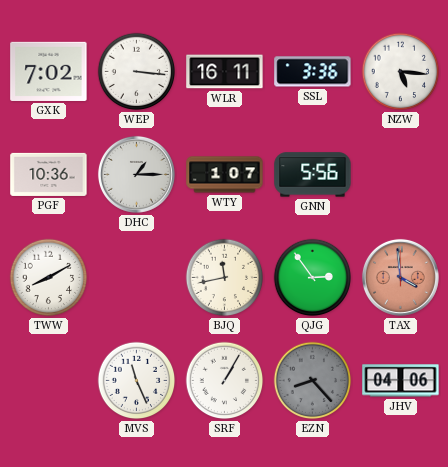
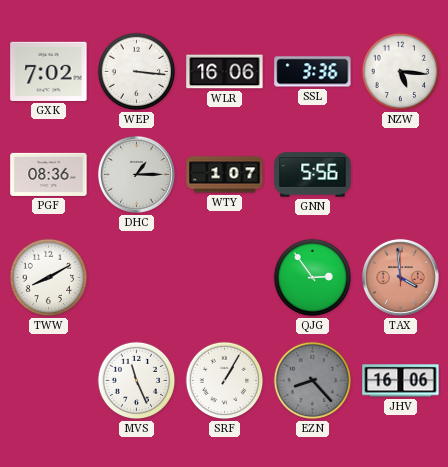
WLR: 16:11 -> 16:06
PGF: 10:36 -> 08:36
BJQ: 11:43 -> none
JHV: 04:06 -> 16:06
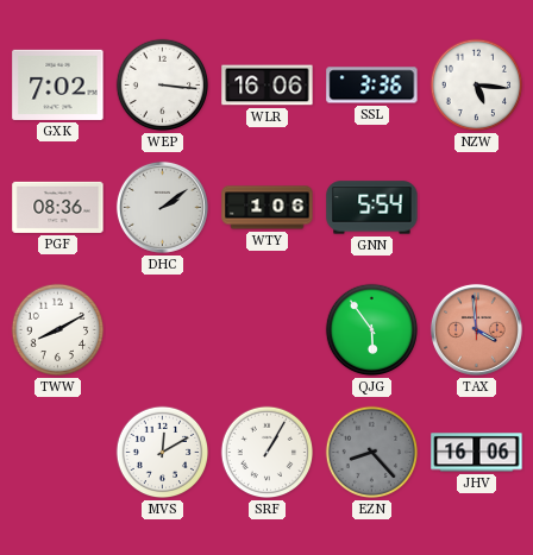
DHC: 1:15 -> 2:09
WTY: 1:07 -> 1:06
GNN: 5:56 -> 5:54
QJG: 2:54 -> 5:54
MVS: 11:26 -> 12:10
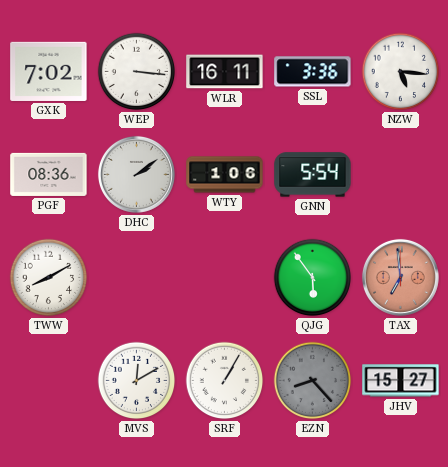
WLR: 16:06 -> 16:11
TAX: 3:59 -> 6:59
JHV: 16:06 -> 15:27
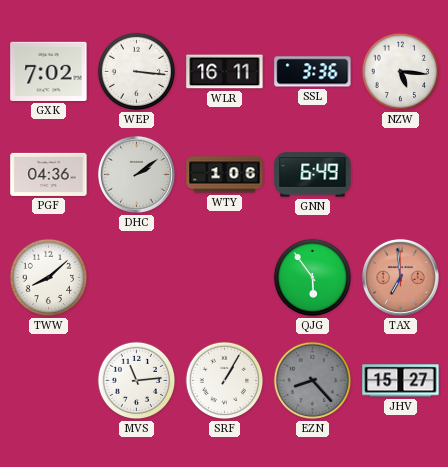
PGF: 08:36 -> 04:36
GNN: 5:54 -> 6:49
TWW: 8:10 -> 8:08
MVS: 12:10 -> 11:14
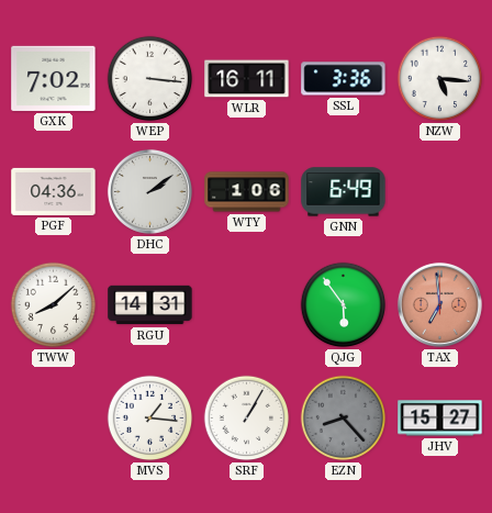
RGU: none -> 14:31
MVS: 11:14 -> 1:16
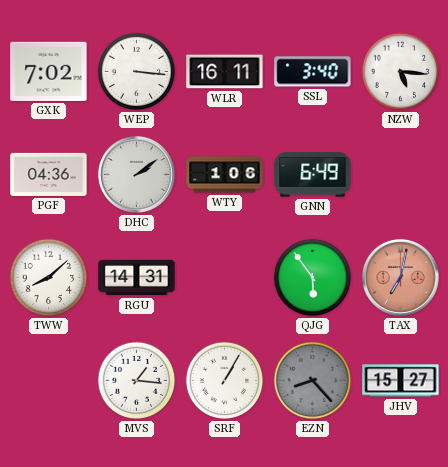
SSL: 3:36 -> 3:40
TAX: 6:59 -> 7:02
